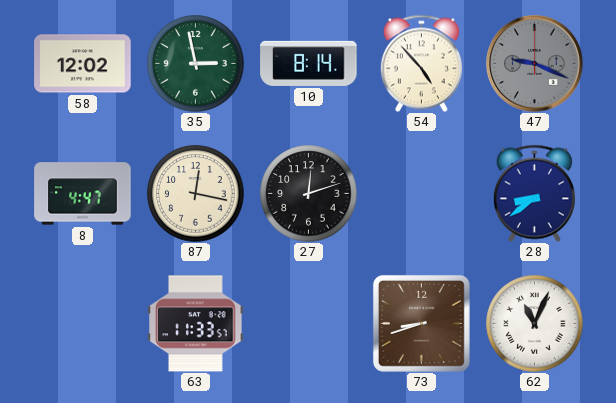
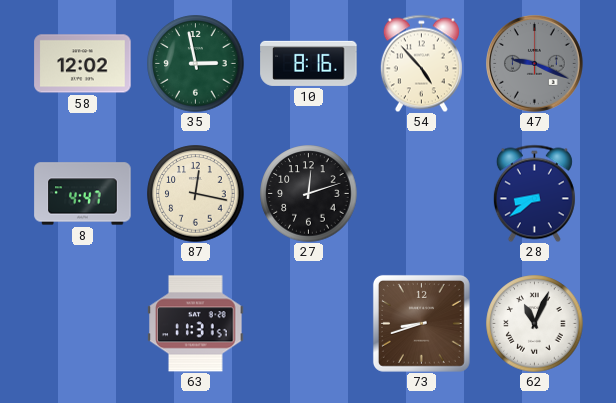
10: 8:14 -> 8:16
63: 11:33 -> 11:31
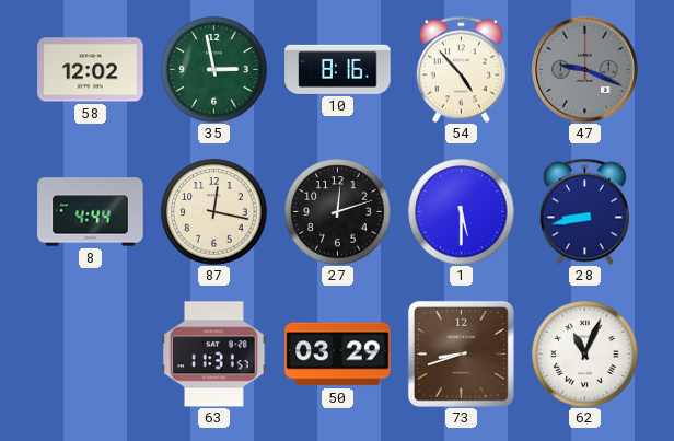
8: 4:47 -> 4:44
1: none -> 5:30
28: 8:39 -> 8:43
50: none -> 03:29
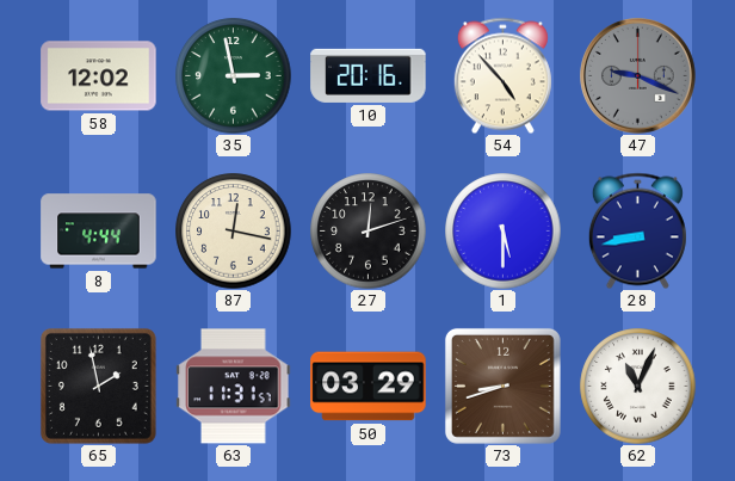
10: 8:16 -> 20:16
65: none -> 1:58
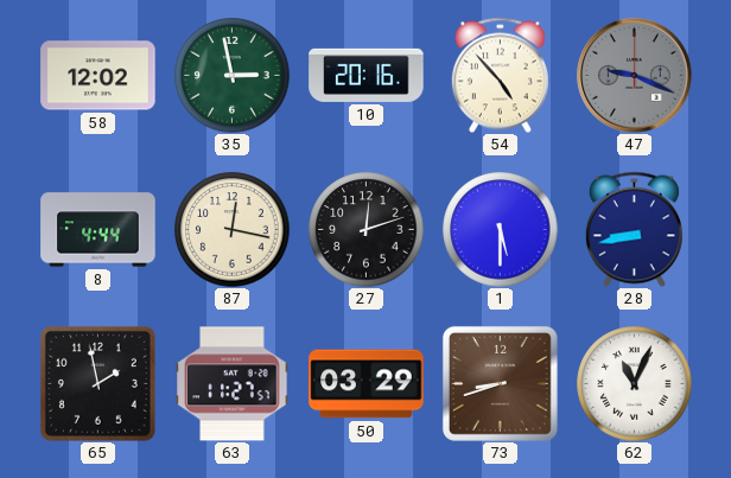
63: 11:31 -> 11:27
